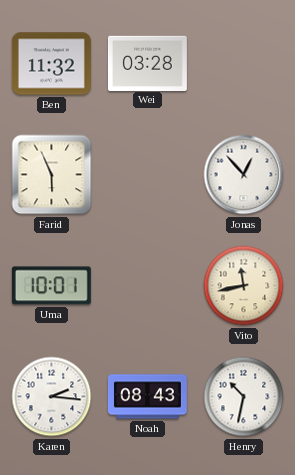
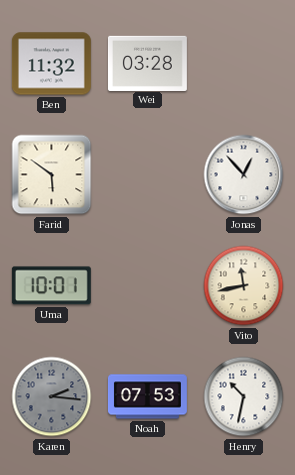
Farid: 5:56 -> 5:51
Karen dial: white -> grey
Noah: 08:43 -> 07:53
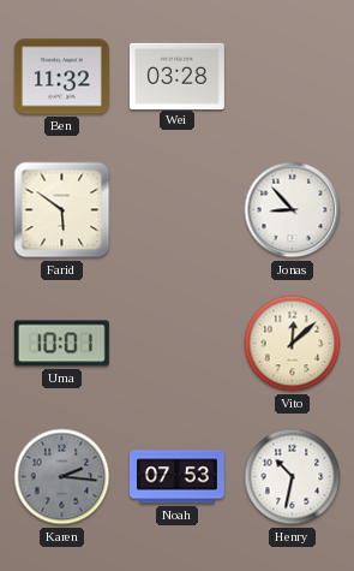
Jonas: 12:53 -> 8:53
Vito: 11:43 -> 12:08
